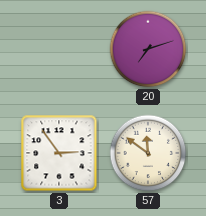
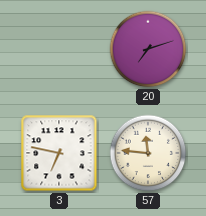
3: 2:54 -> 6:47
57: 11:51 -> 11:46
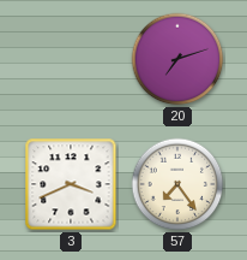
3: 6:47 -> 3:41
57: 11:46 -> 7:24
